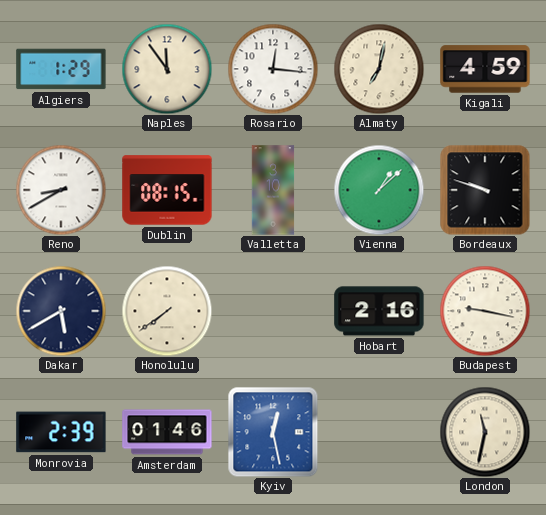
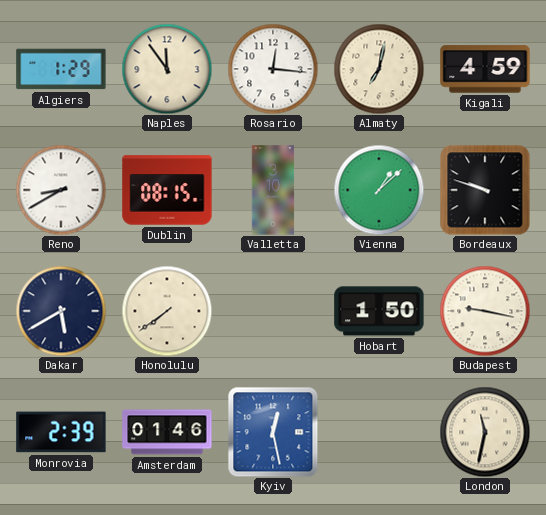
Hobart: 2:16 -> 1:50
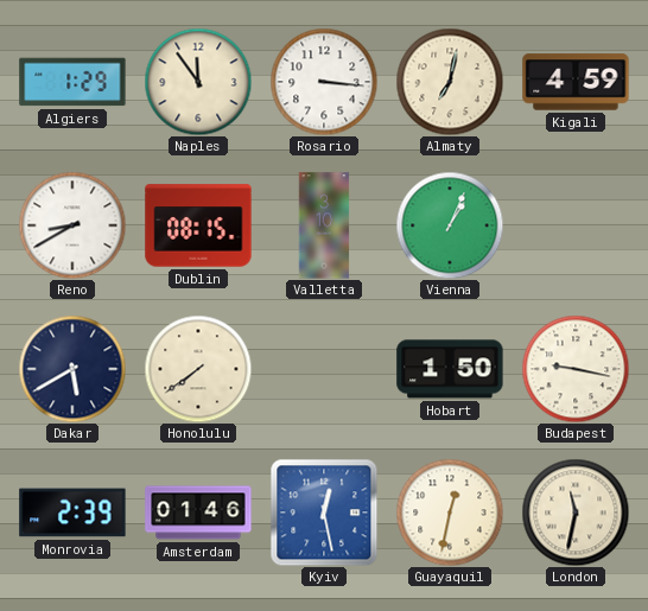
Rosario: 12:16 -> 3:16
Vienna: 1:08 -> 1:04
Bordeaux: 9:48 -> none
Guayaquil: none -> 12:32
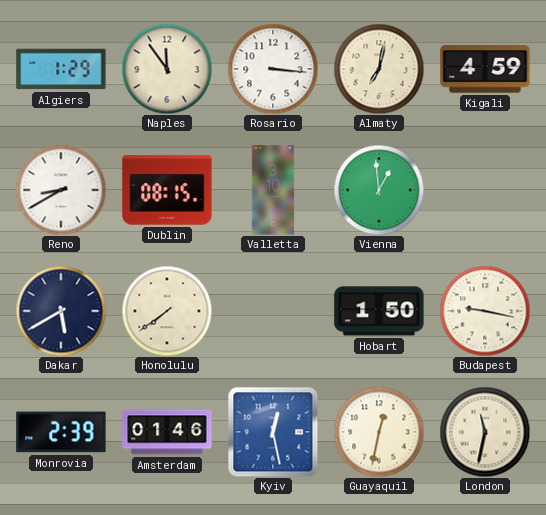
Vienna: 1:04 -> 12:59
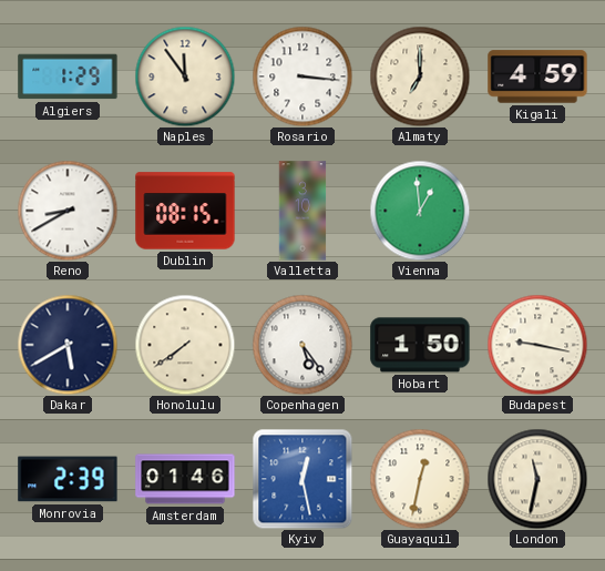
Almaty: 7:02 -> 7:00
Copenhagen: none -> 5:24
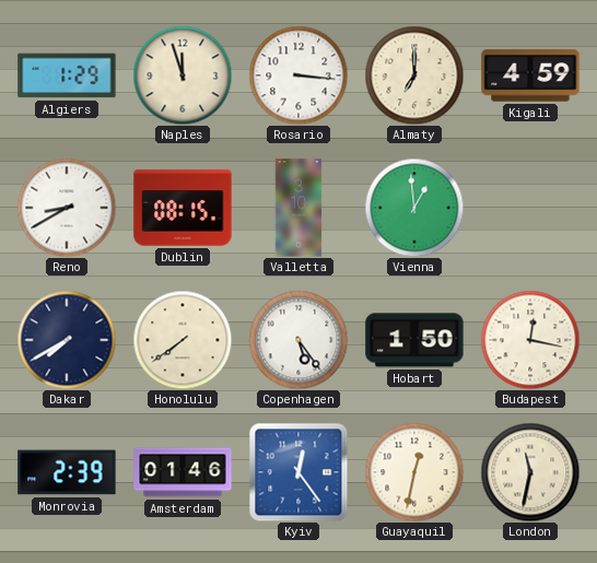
Naples: 11:54 -> 11:57
Dakar: 5:40 -> 7:40
Budapest: 9:17 -> 12:17
Kyiv: 12:28 -> 12:24
